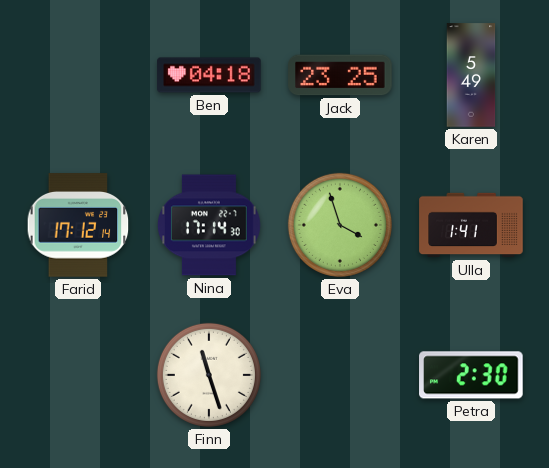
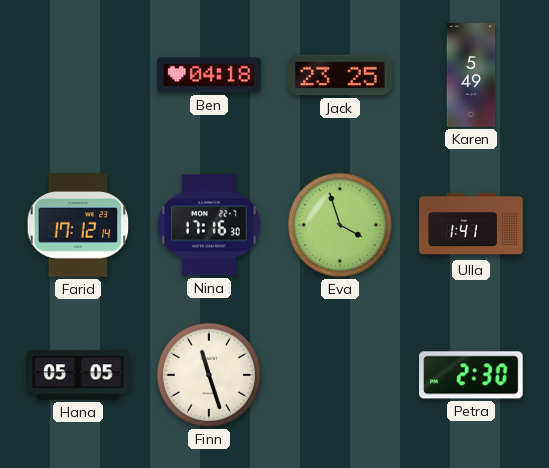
Nina: 17:14 -> 17:16
Hana: none -> 05:05
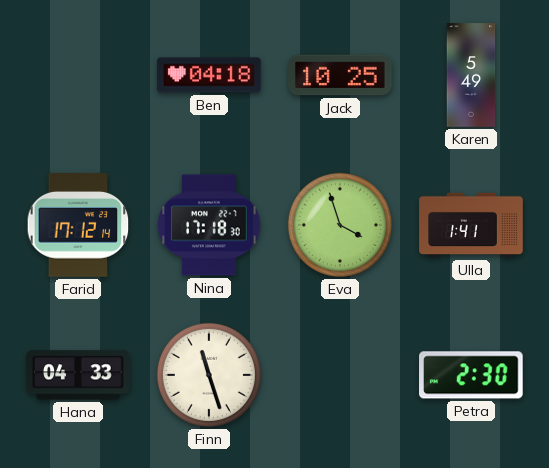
Jack: 23:25 -> 10:25
Nina: 17:16 -> 17:18
Hana: 05:05 -> 04:33
